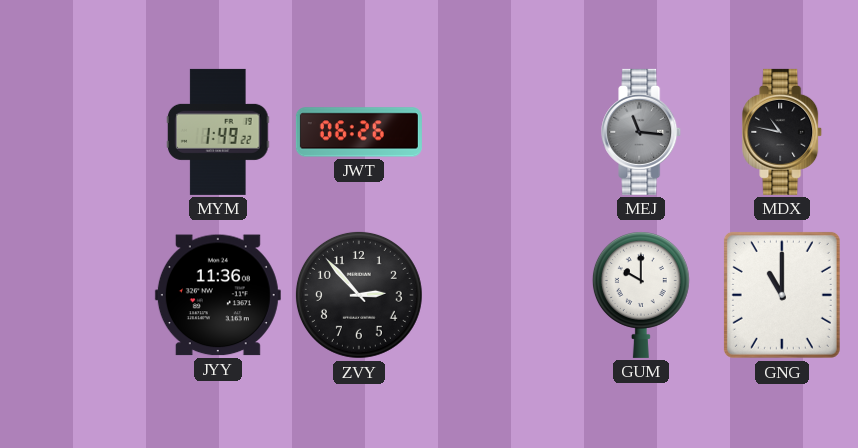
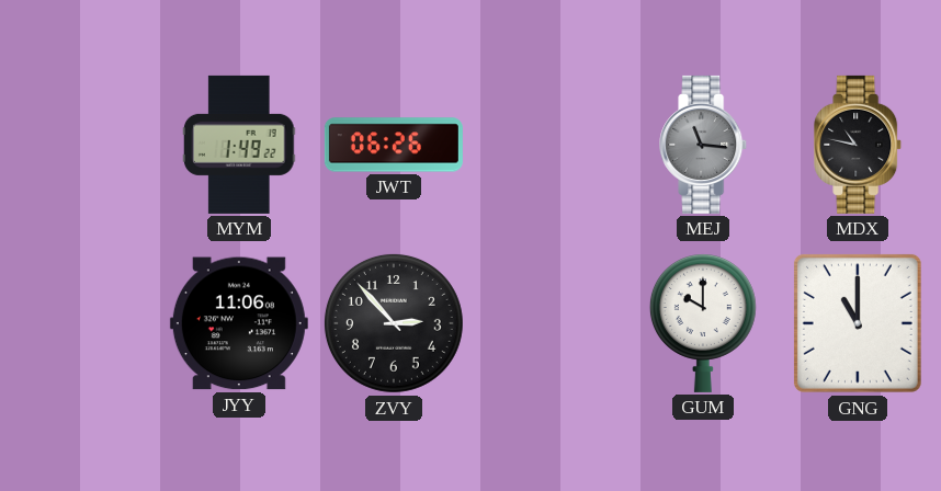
JYY: 11:36 -> 11:06
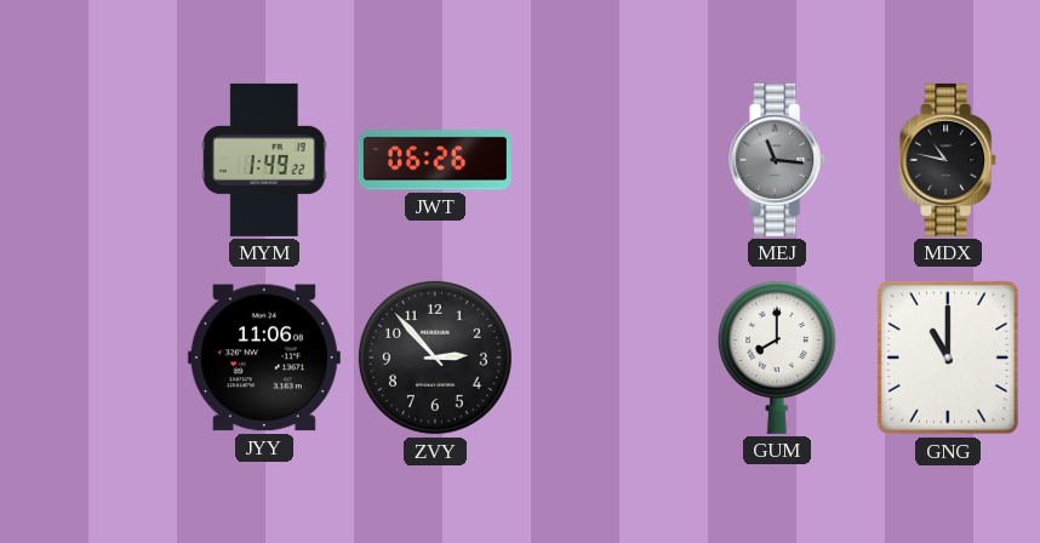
GUM: 10:00 -> 8:00
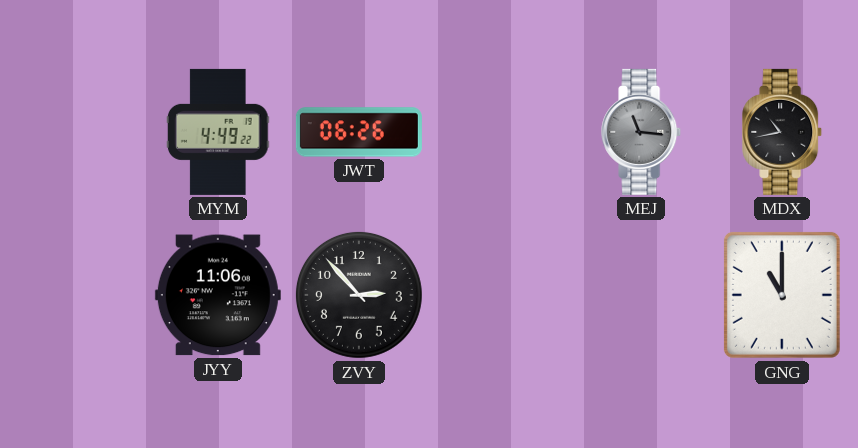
MYM: 1:49 -> 4:49
MDX: 10:47 -> 10:43
GUM: 8:00 -> none
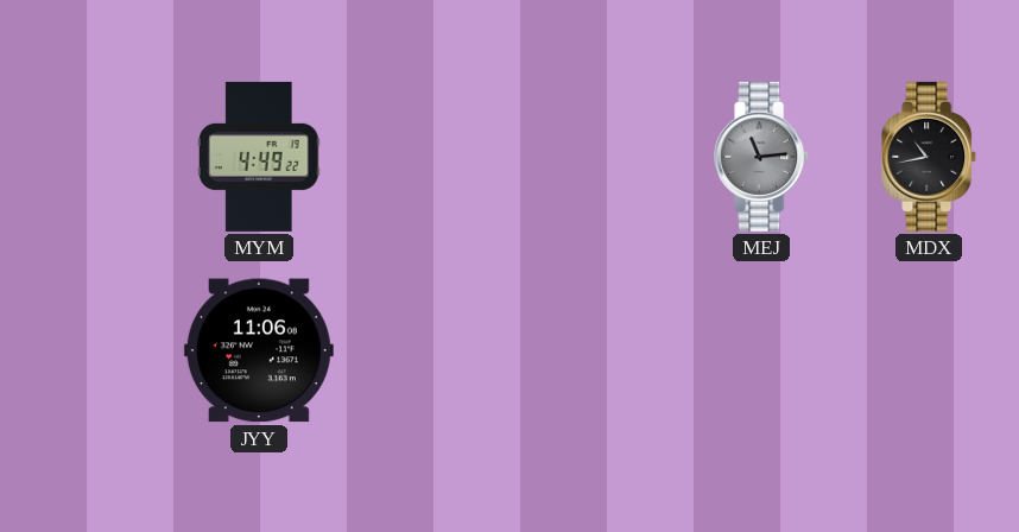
JWT: 06:26 -> none
MEJ: 11:16 -> 11:14
ZVY: 2:53 -> none
GNG: 11:00 -> none
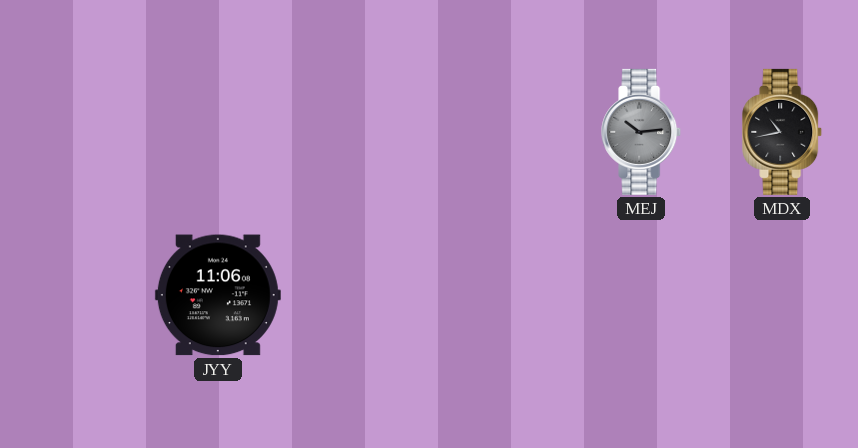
MYM: 4:49 -> none
MEJ: 11:14 -> 10:14
